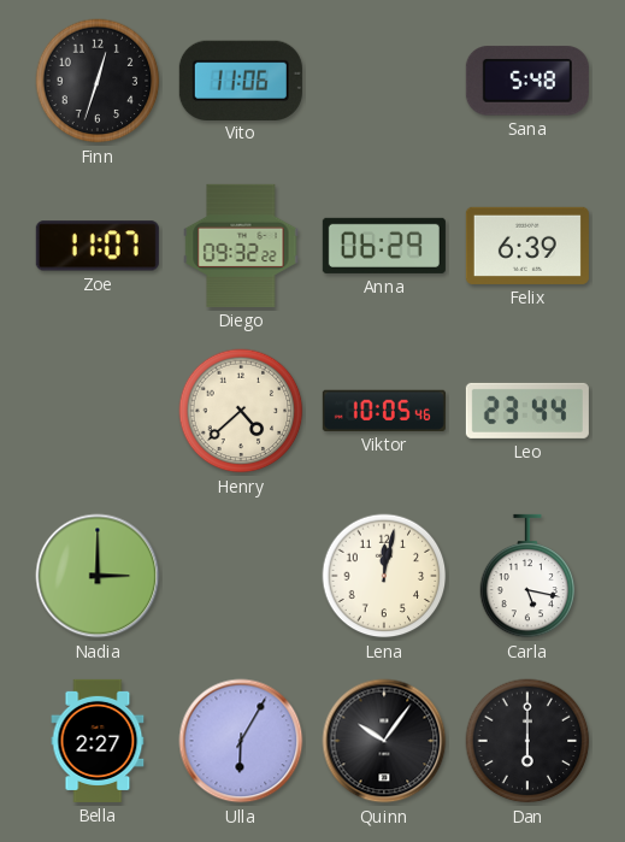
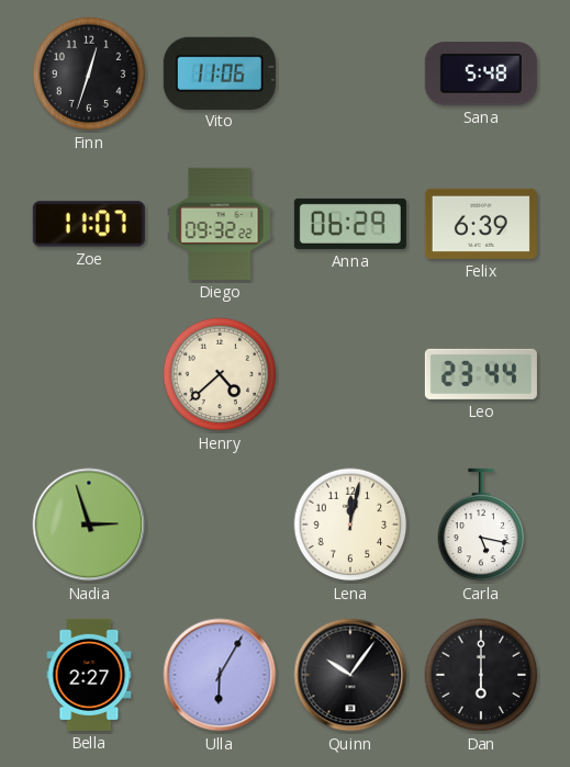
Viktor: 10:05 -> none
Nadia: 3:00 -> 2:57
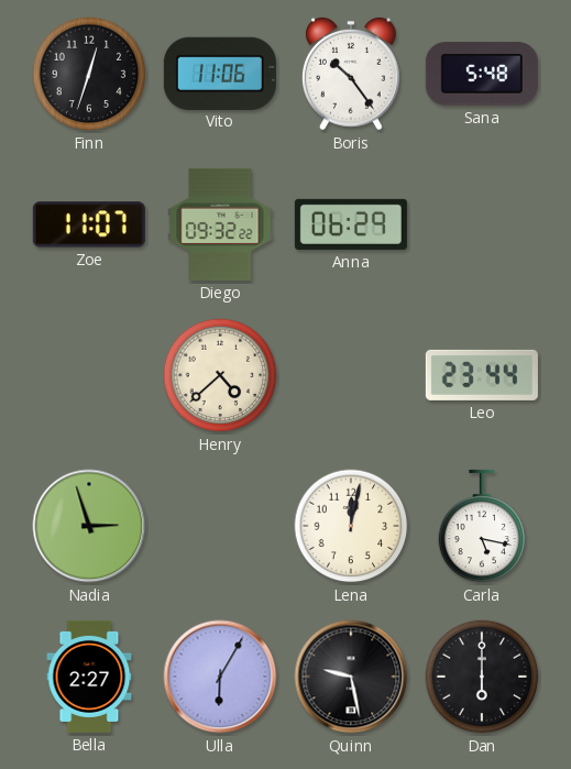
Boris: none -> 10:24
Felix: 6:39 -> none
Quinn: 10:06 -> 9:28
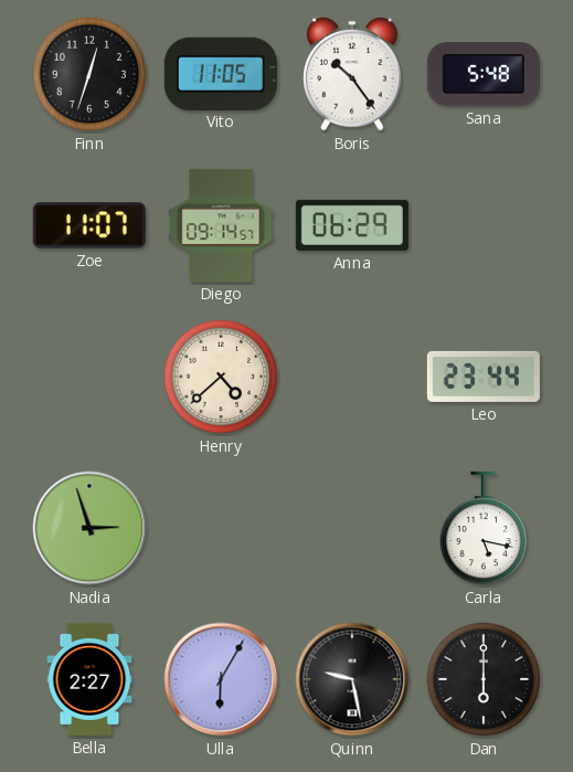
Vito: 11:06 -> 11:05
Diego: 09:32 -> 09:14
Lena: 12:02 -> none
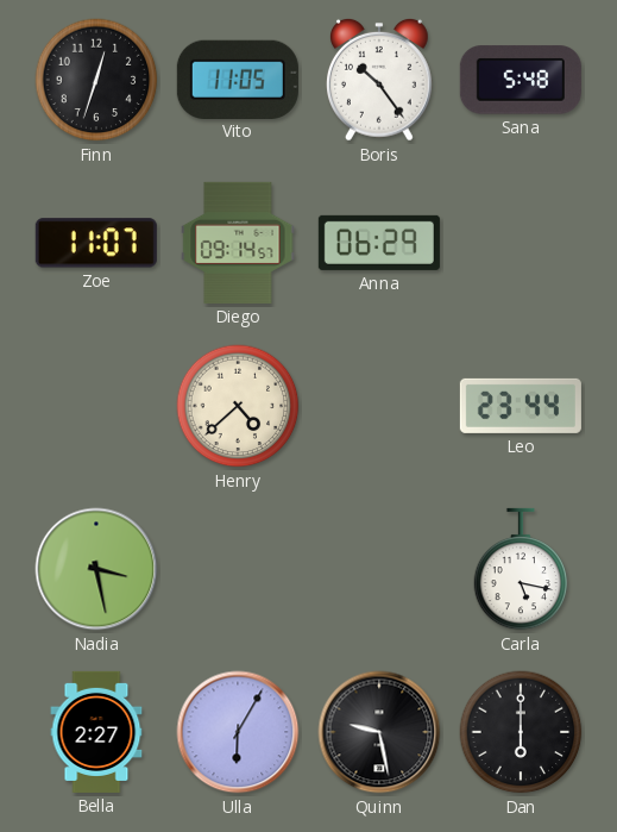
Nadia: 2:57 -> 3:28
